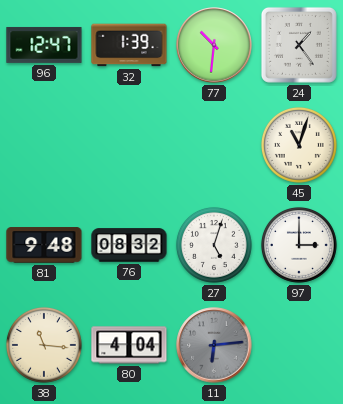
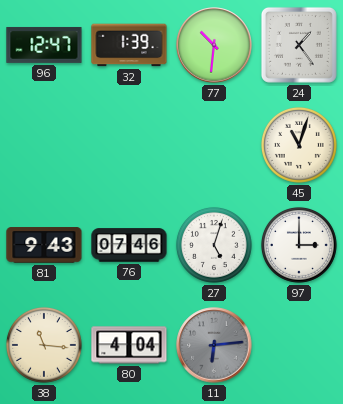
81: 9:48 -> 9:43
76: 08:32 -> 07:46
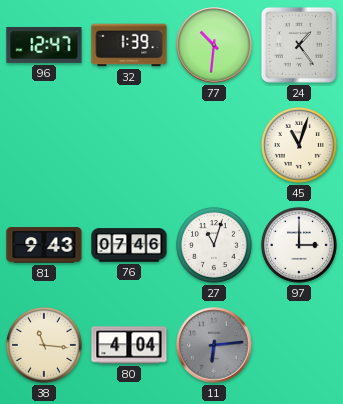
27: 5:03 -> 11:03
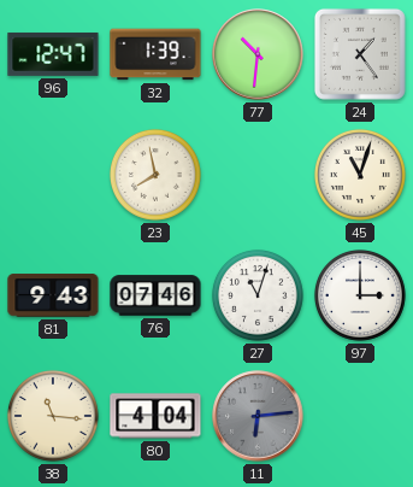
23: none -> 7:58
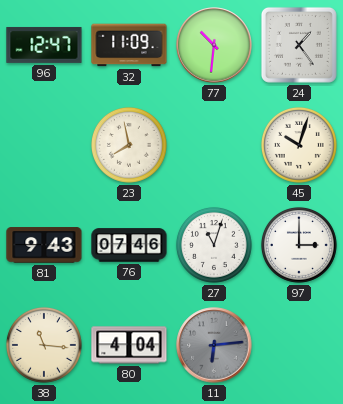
32: 1:39 -> 11:09
45: 11:03 -> 10:03
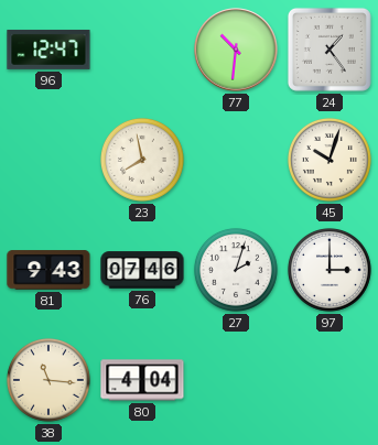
32: 11:09 -> none
27: 11:03 -> 2:03
11: 6:14 -> none
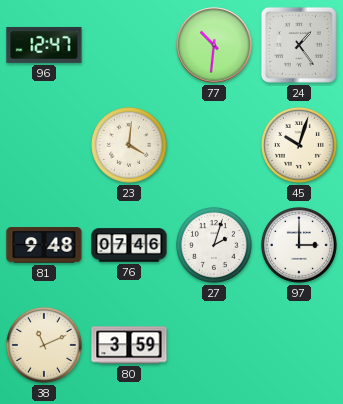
23: 7:58 -> 4:01
81: 9:43 -> 9:48
38: 11:16 -> 11:11
80: 4:04 -> 3:59
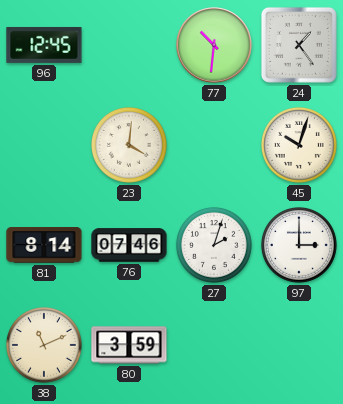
96: 12:47 -> 12:45
81: 9:48 -> 8:14
